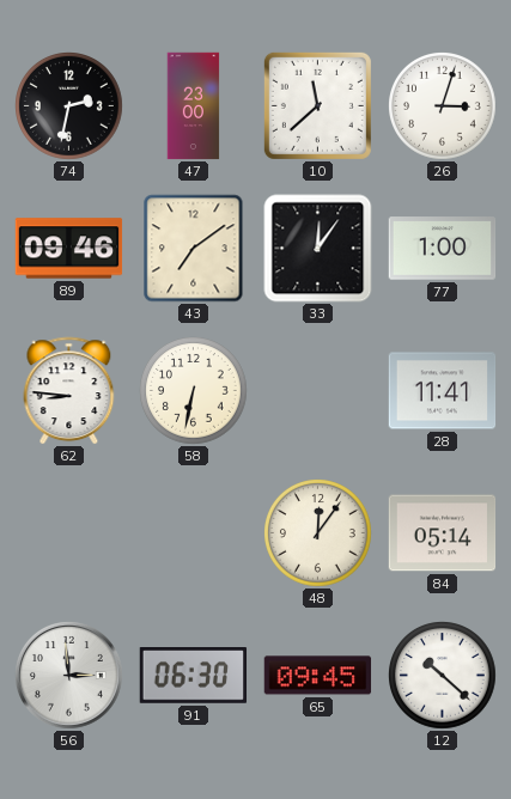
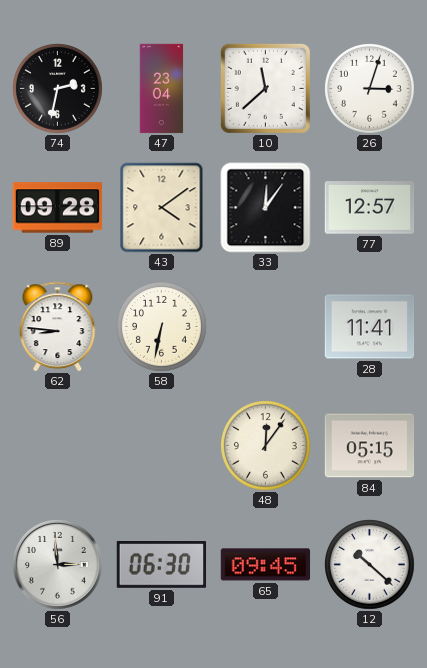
47: 23:00 -> 23:04
89: 09:46 -> 09:28
43: 7:09 -> 4:09
77: 1:00 -> 12:57
84: 05:14 -> 05:15
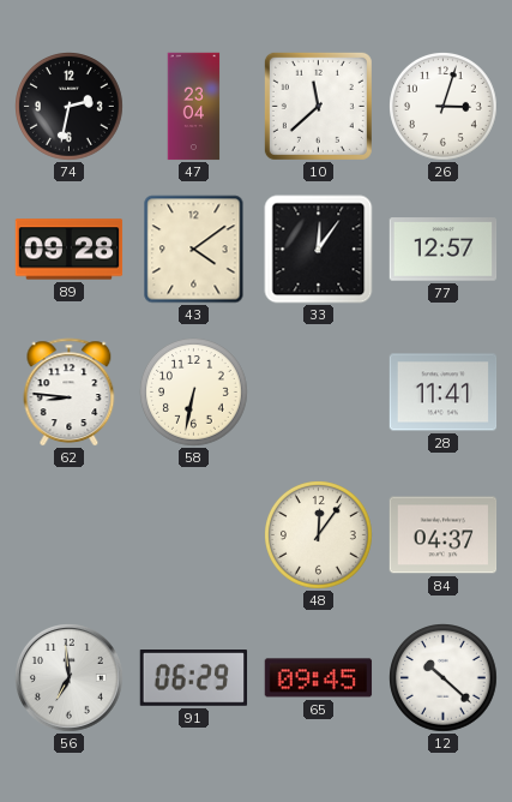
84: 05:15 -> 04:37
56: 2:59 -> 6:59
91: 06:30 -> 06:29
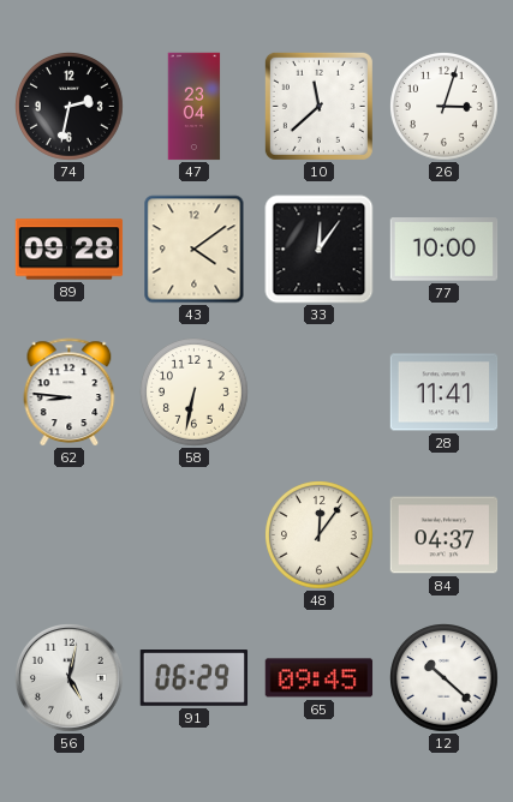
77: 12:57 -> 10:00
56: 6:59 -> 5:02
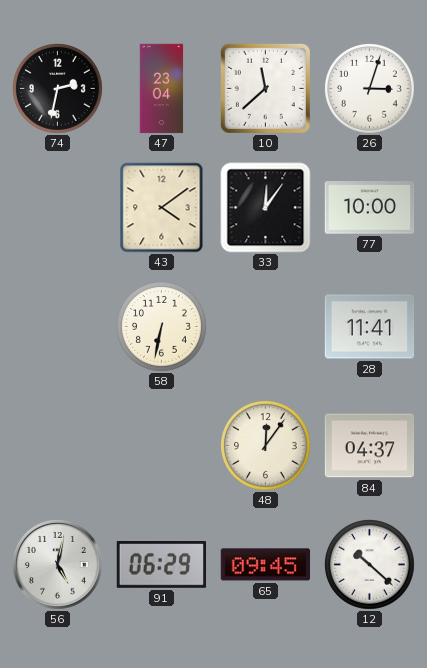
89: 09:28 -> none
62: 8:46 -> none
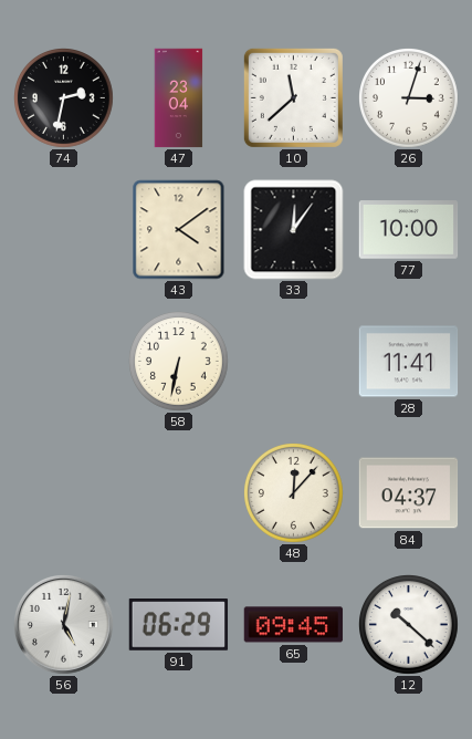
48: 12:06 -> 12:07
